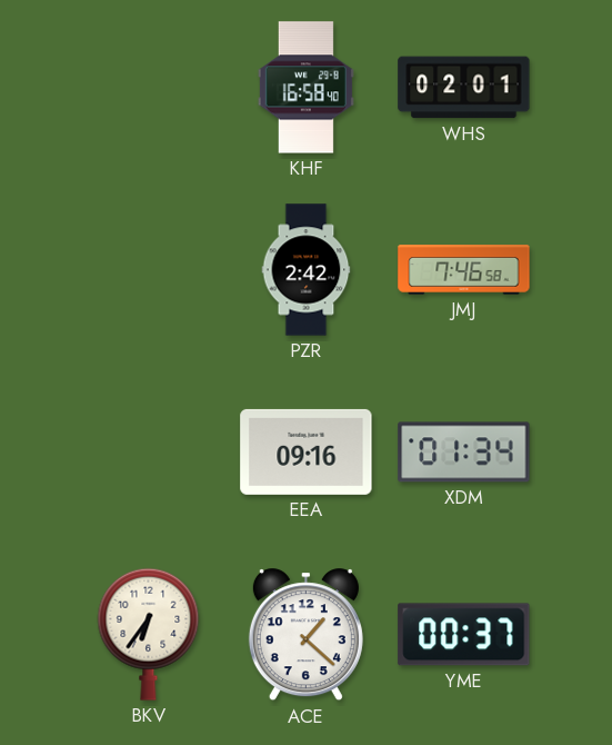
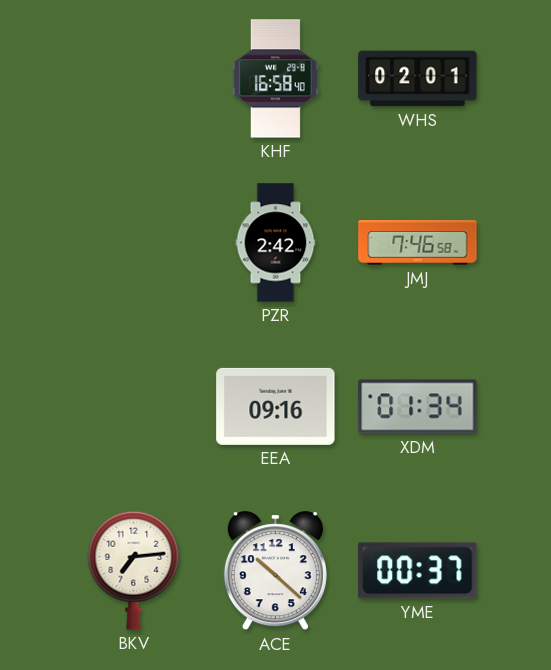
BKV: 6:36 -> 7:14
ACE: 1:22 -> 10:22
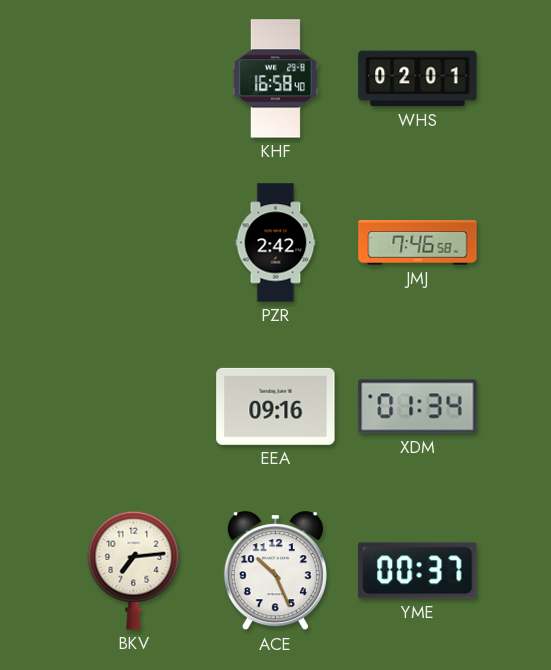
ACE: 10:22 -> 10:26
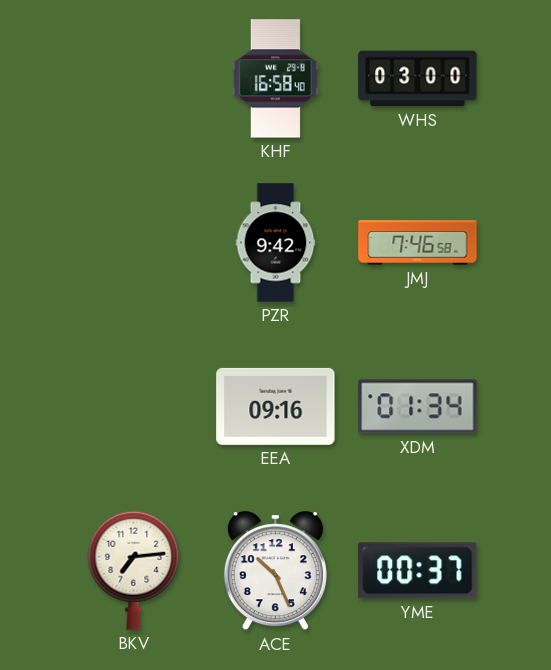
WHS: 02:01 -> 03:00
PZR: 2:42 -> 9:42
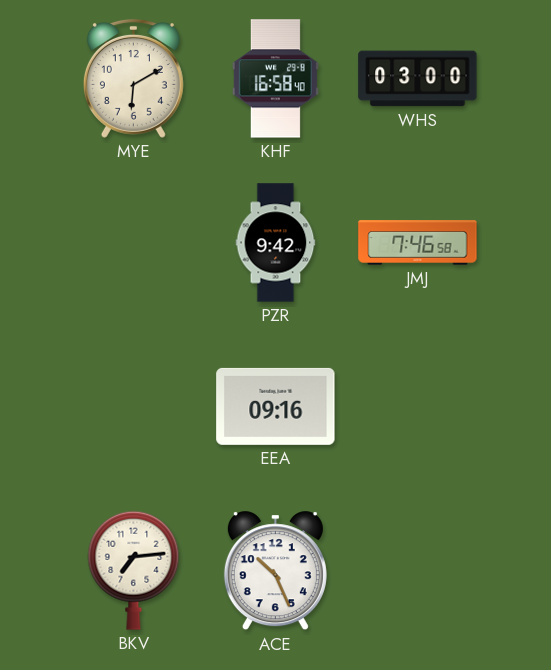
MYE: none -> 6:10
XDM: 01:34 -> none
YME: 00:37 -> none
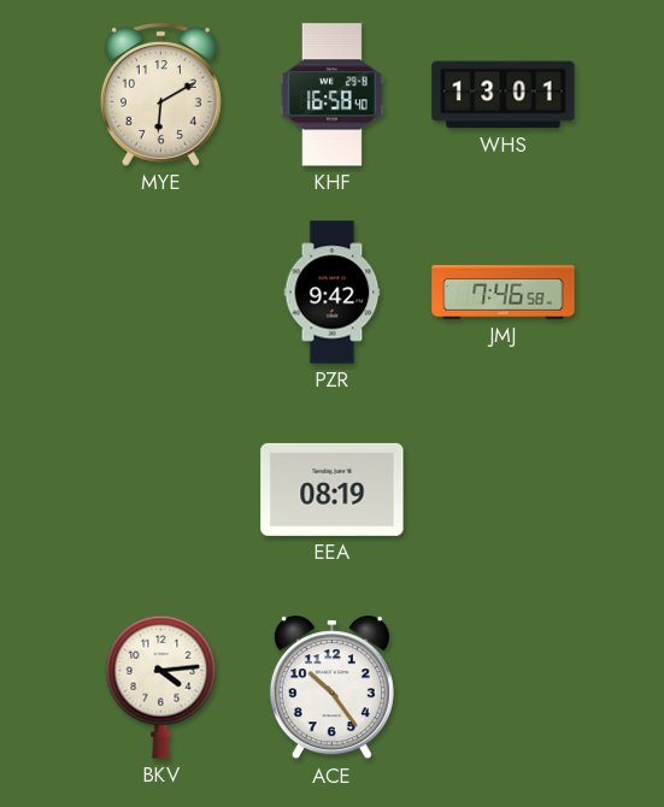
WHS: 03:00 -> 13:01
EEA: 09:16 -> 08:19
BKV: 7:14 -> 4:14
ACE: 10:26 -> 10:24
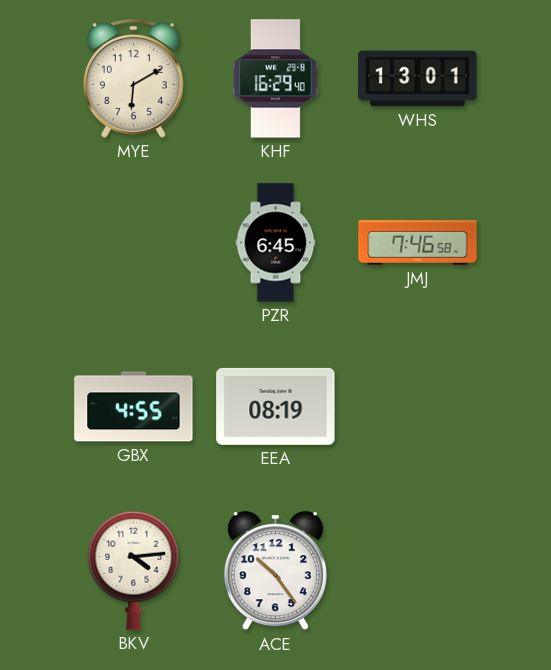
KHF: 16:58 -> 16:29
PZR: 9:42 -> 6:45
GBX: none -> 4:55
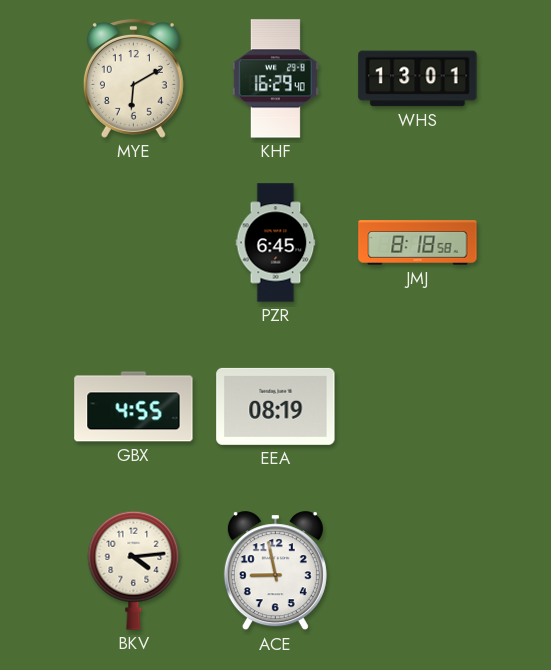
JMJ: 7:46 -> 8:18
ACE: 10:24 -> 8:58
